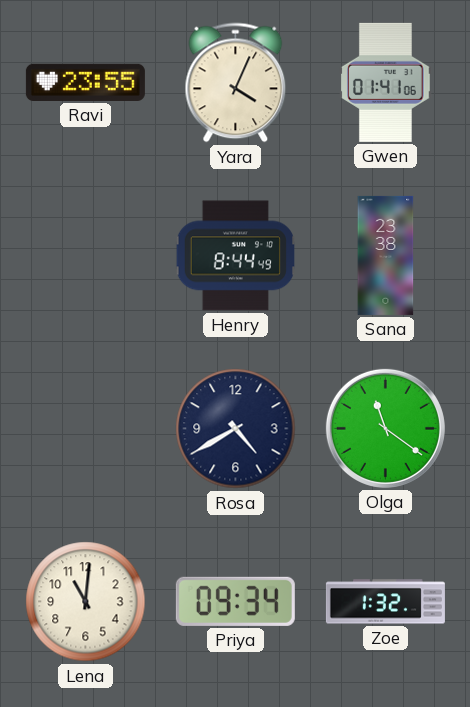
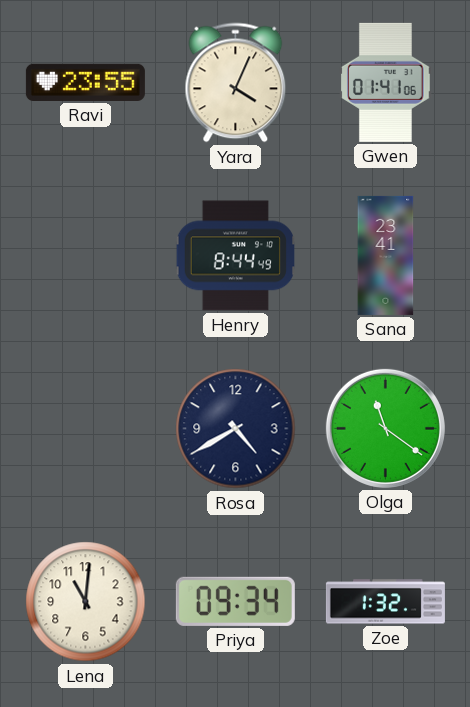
Sana: 23:38 -> 23:41
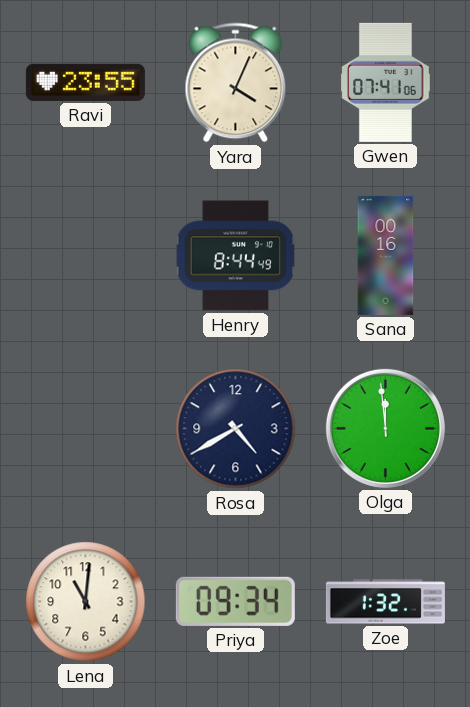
Gwen: 01:41 -> 07:41
Sana: 23:41 -> 00:16
Olga: 11:21 -> 11:59
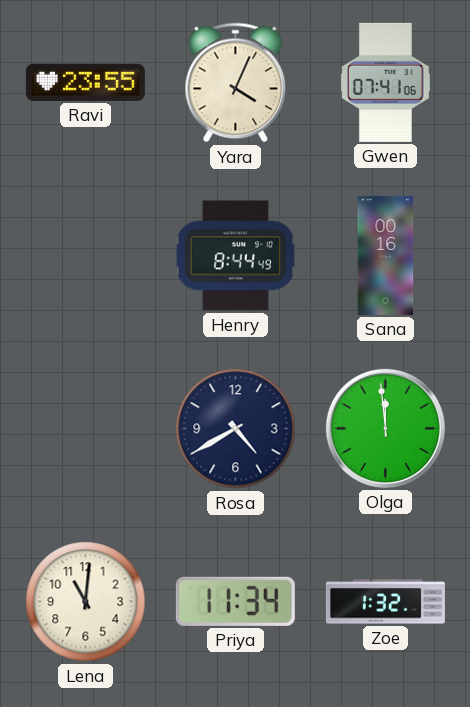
Priya: 09:34 -> 11:34
